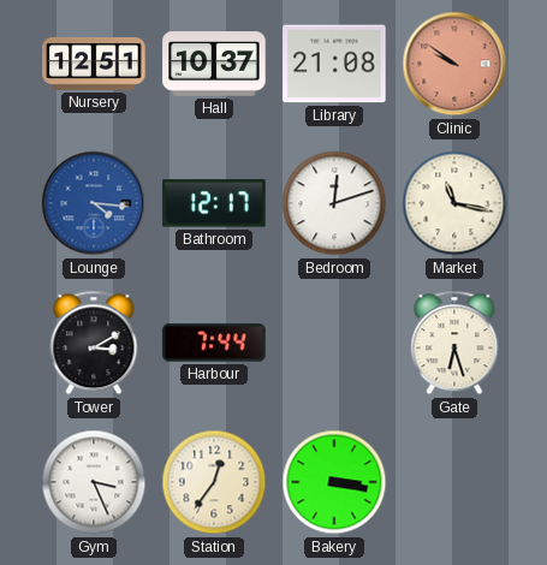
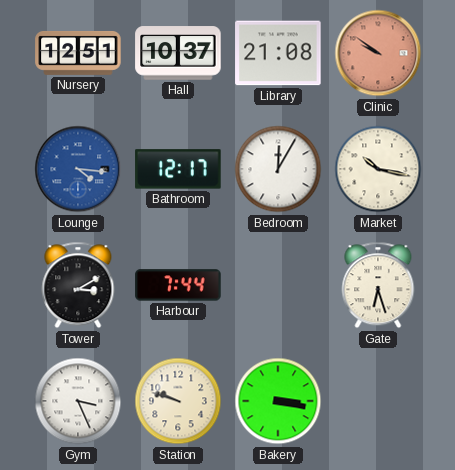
Bedroom: 12:12 -> 12:05
Market: 11:17 -> 10:17
Station: 12:36 -> 9:48
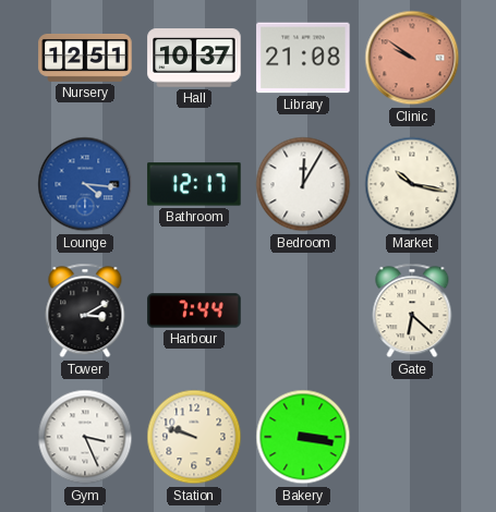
Gate: 6:27 -> 6:22
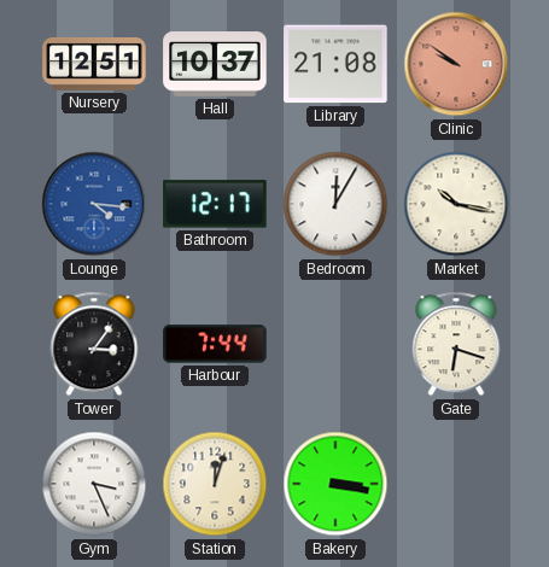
Tower: 3:10 -> 3:06
Gate: 6:22 -> 6:18
Station: 9:48 -> 12:03
